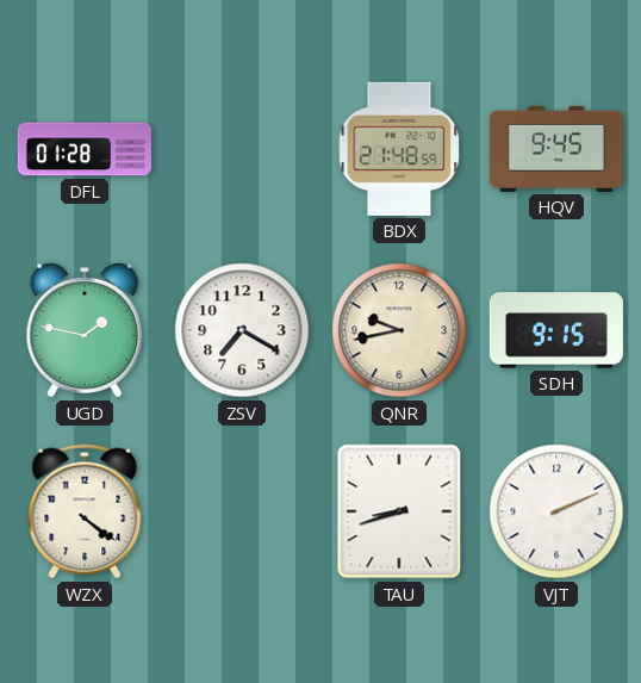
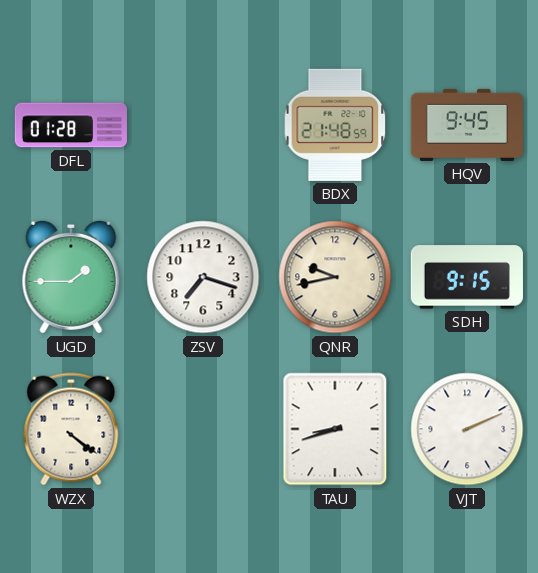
UGD: 1:47 -> 1:45
ZSV: 7:20 -> 7:18
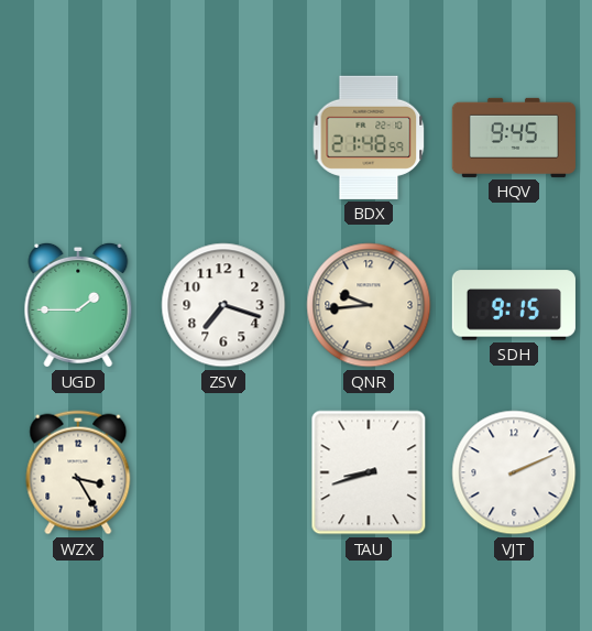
DFL: 01:28 -> none
QNR: 9:43 -> 9:44
WZX: 4:21 -> 3:25
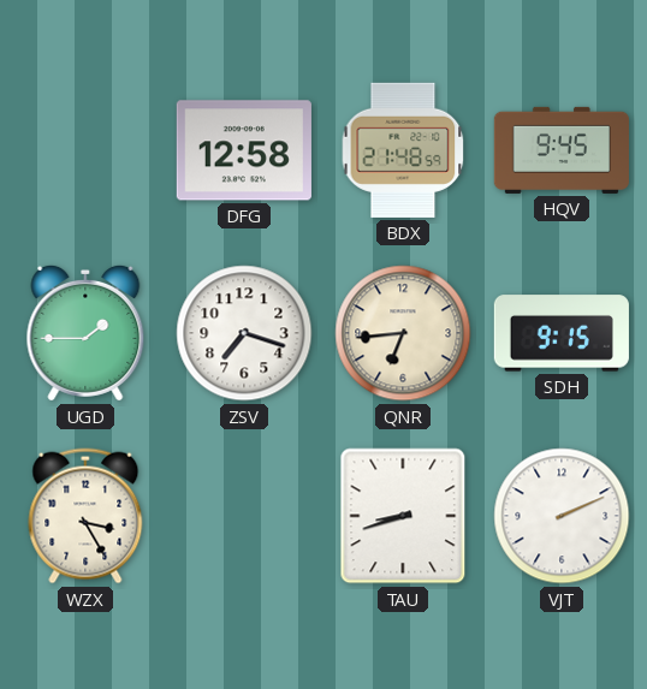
DFG: none -> 12:58
QNR: 9:44 -> 6:44
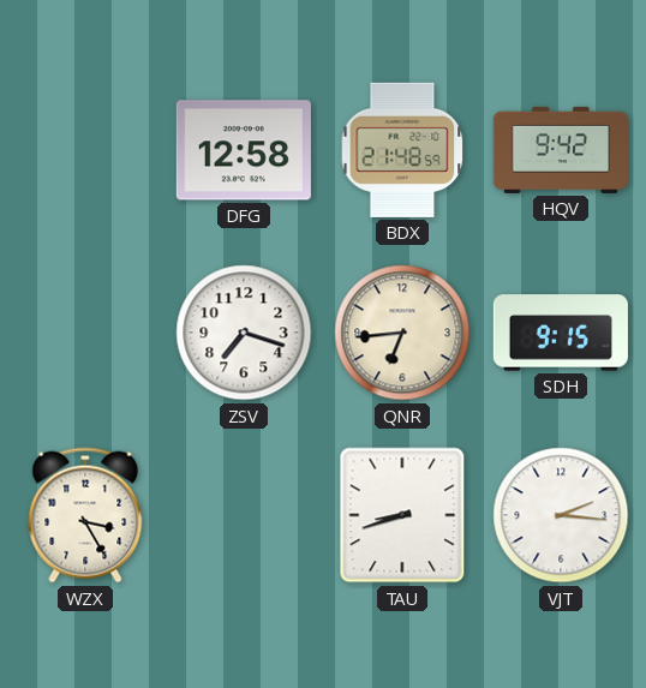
HQV: 9:45 -> 9:42
UGD: 1:45 -> none
VJT: 2:11 -> 2:16
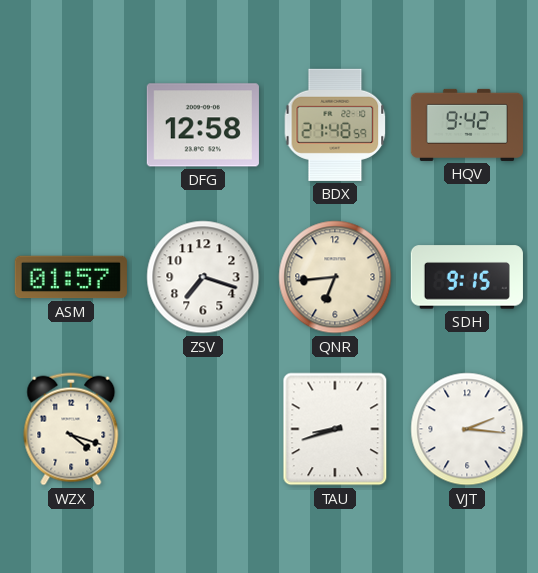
ASM: none -> 01:57
WZX: 3:25 -> 4:18
